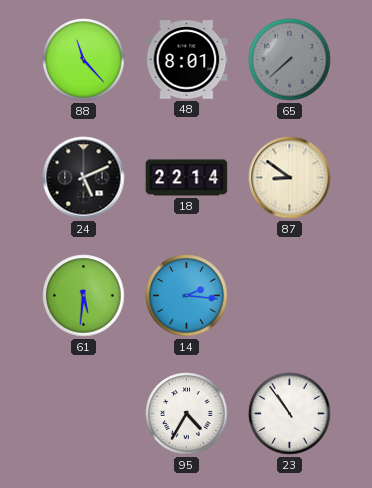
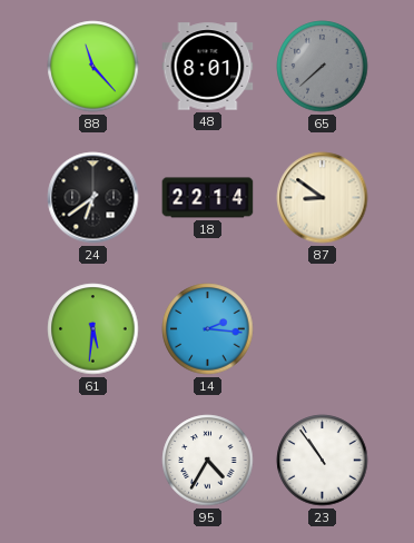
24: 5:11 -> 6:39
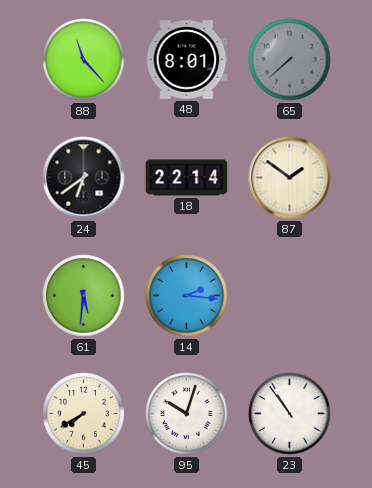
87: 8:51 -> 1:51
45: none -> 7:40
95: 4:35 -> 10:03
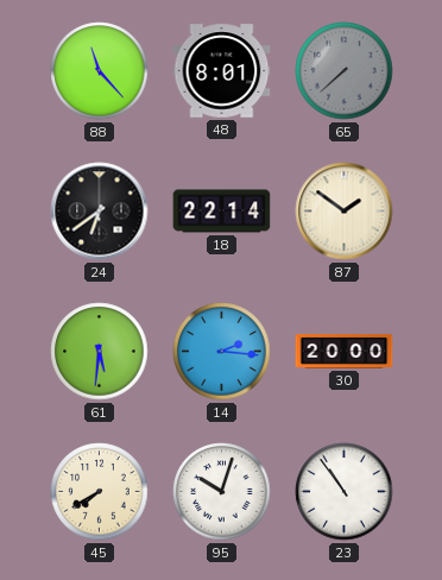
30: none -> 20:00
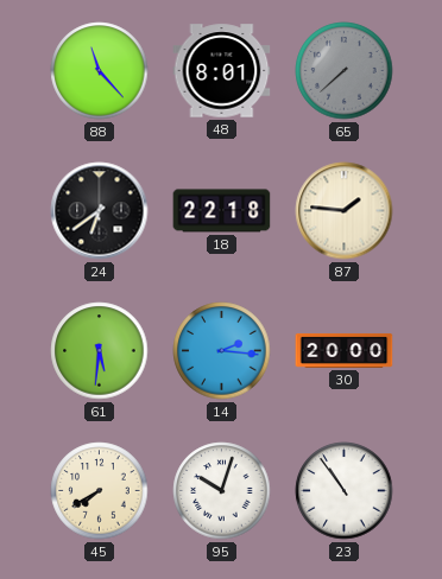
18: 22:14 -> 22:18
87: 1:51 -> 1:46
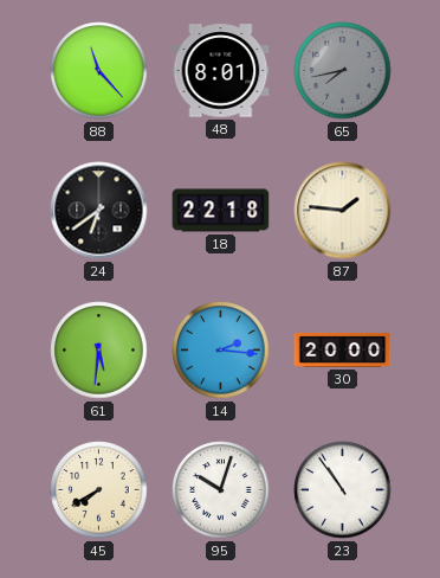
65: 7:38 -> 7:43
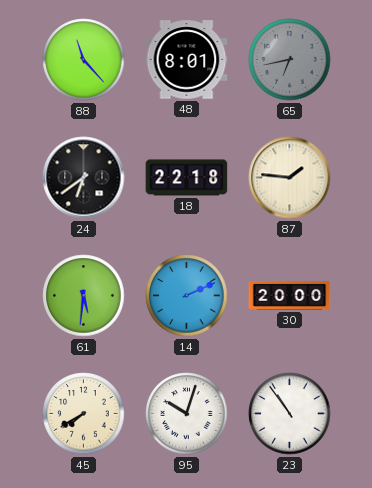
65: 7:43 -> 6:43
14: 2:16 -> 2:11
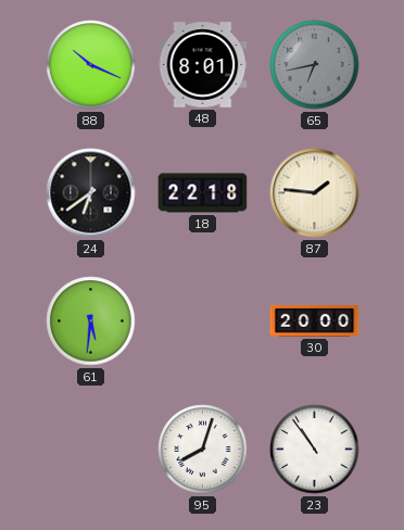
88: 11:23 -> 10:19
14: 2:11 -> none
45: 7:40 -> none
95: 10:03 -> 8:03
